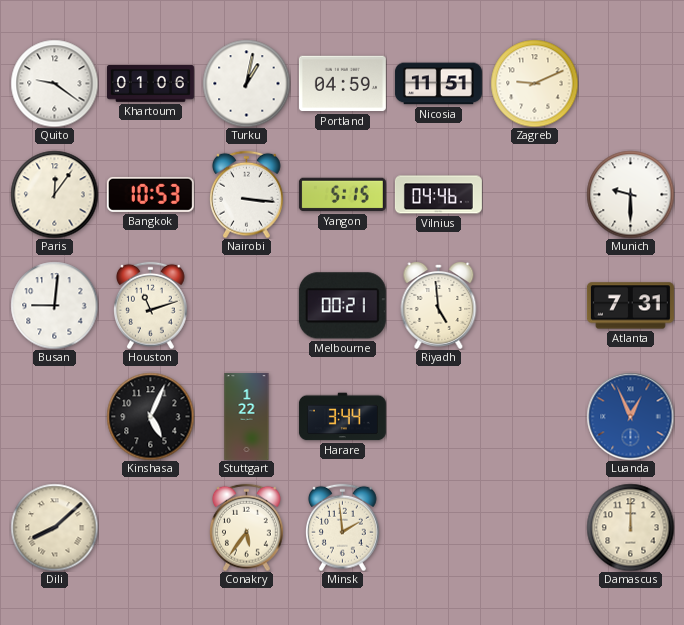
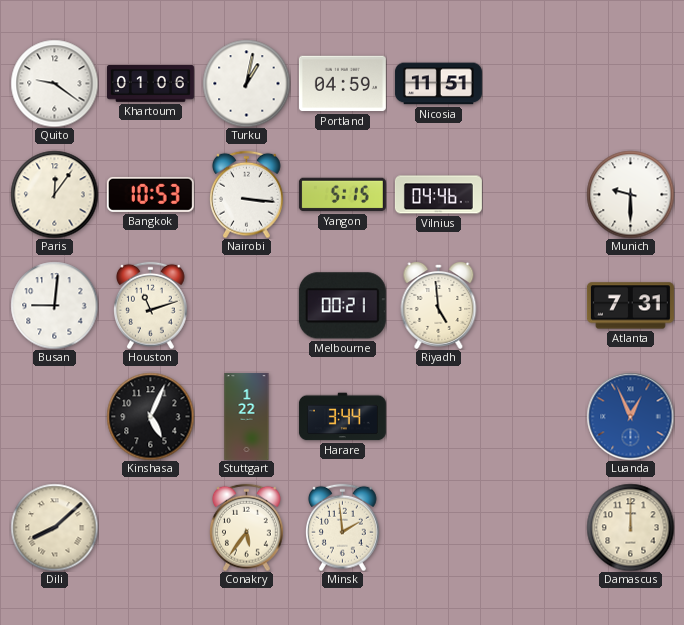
Zagreb: 9:11 -> none
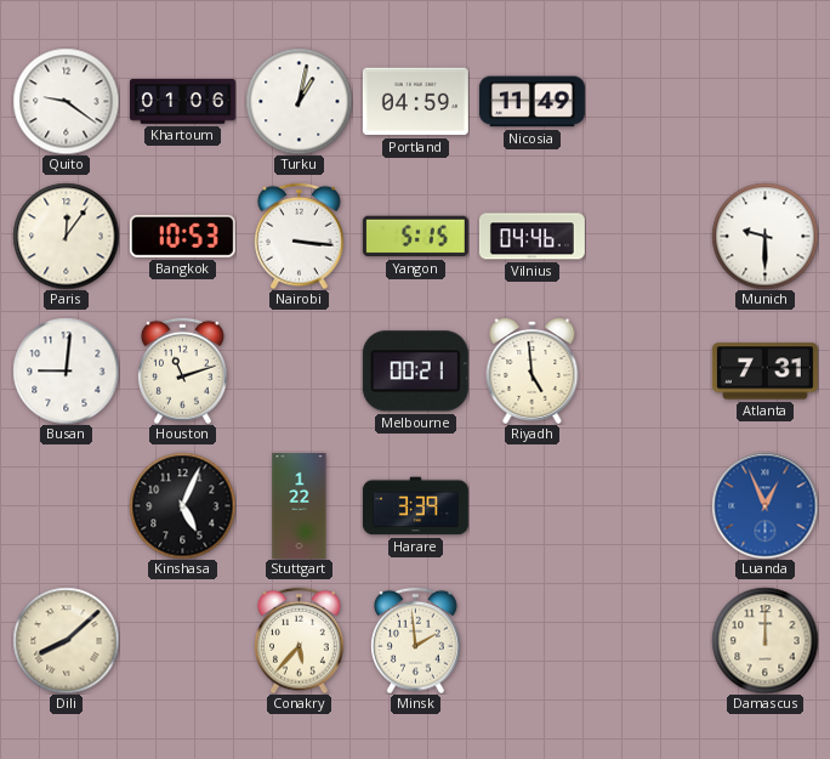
Nicosia: 11:51 -> 11:49
Harare: 3:44 -> 3:39
Conakry: 5:36 -> 5:37
